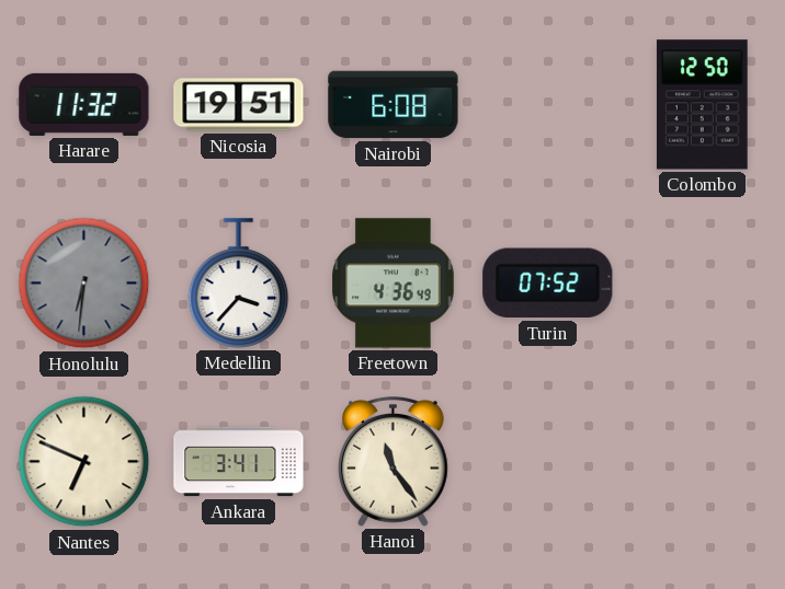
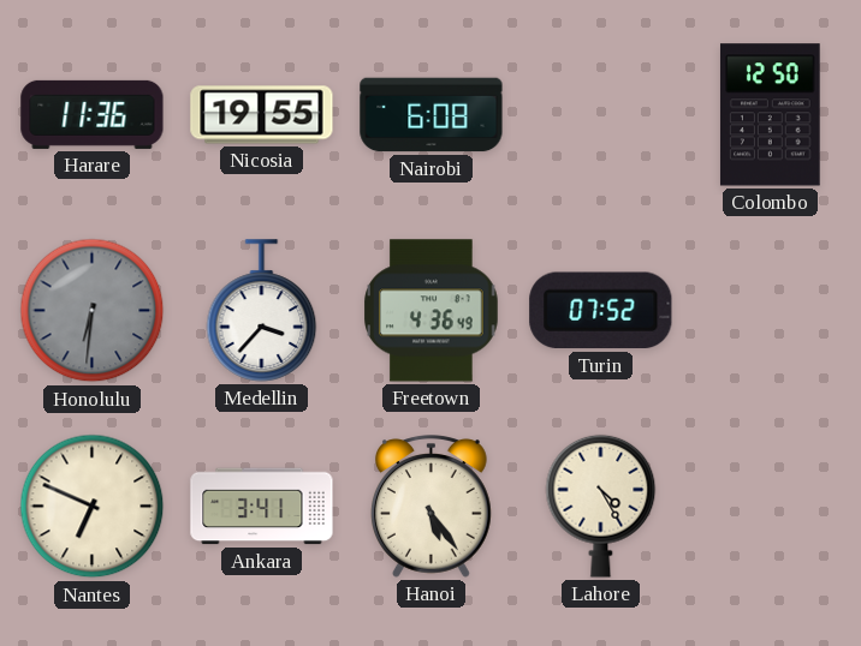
Harare: 11:32 -> 11:36
Nicosia: 19:51 -> 19:55
Hanoi: 11:24 -> 5:24
Lahore: none -> 4:25
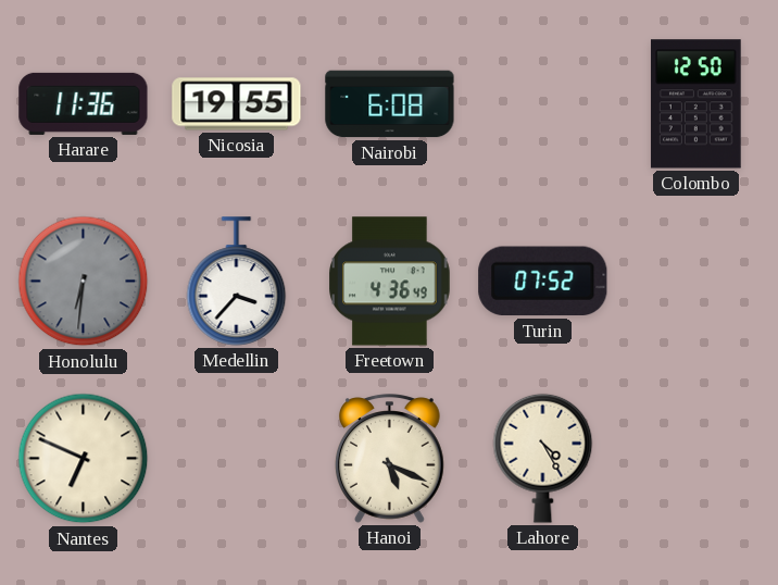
Ankara: 3:41 -> none
Hanoi: 5:24 -> 5:19
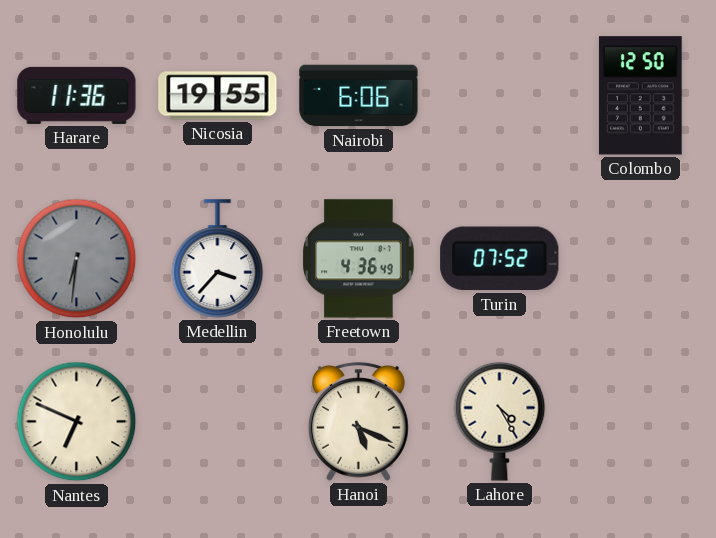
Nairobi: 6:08 -> 6:06
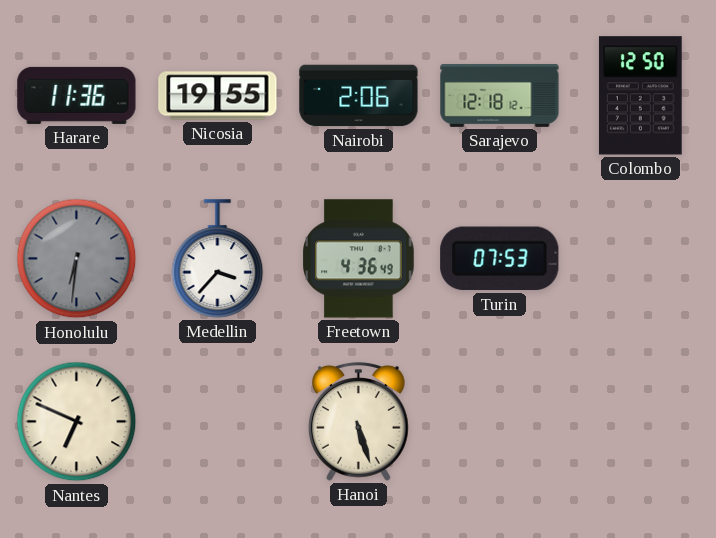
Nairobi: 6:06 -> 2:06
Sarajevo: none -> 12:18
Turin: 07:52 -> 07:53
Hanoi: 5:19 -> 5:27
Lahore: 4:25 -> none
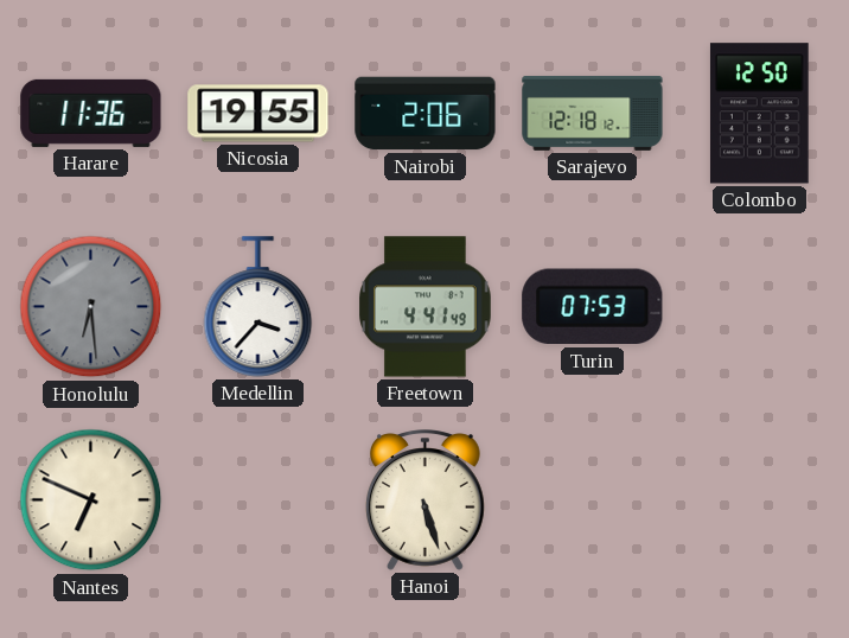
Honolulu: 6:31 -> 6:29
Freetown: 4:36 -> 4:41
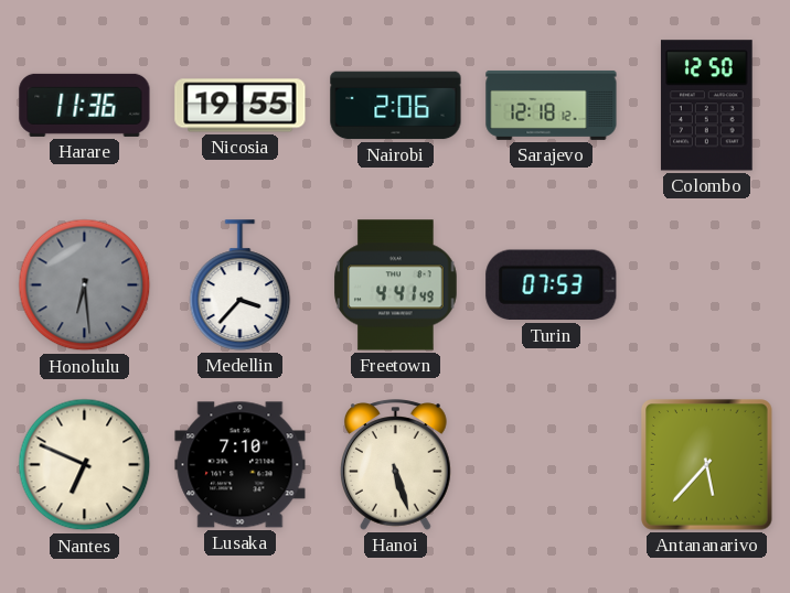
Lusaka: none -> 7:10
Antananarivo: none -> 5:37
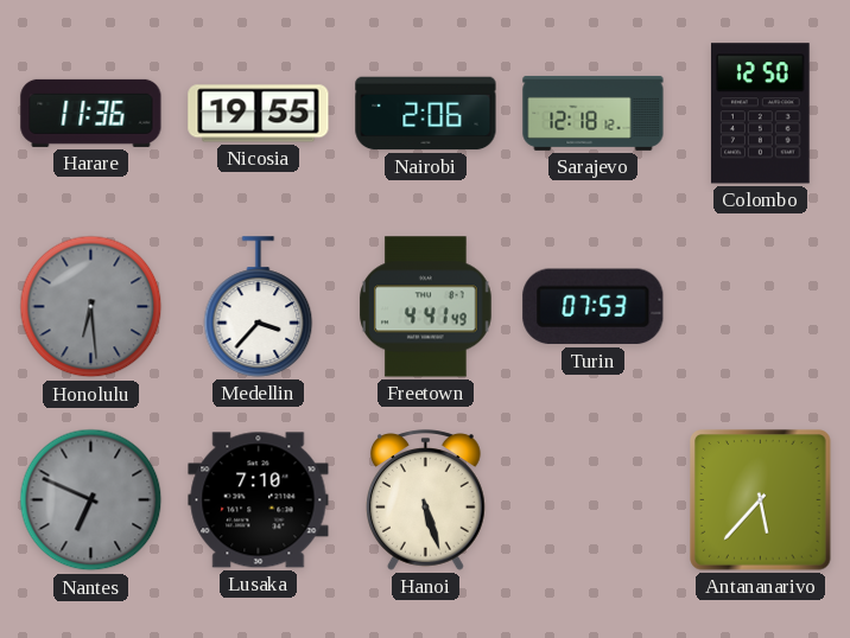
Nantes dial: cream -> grey
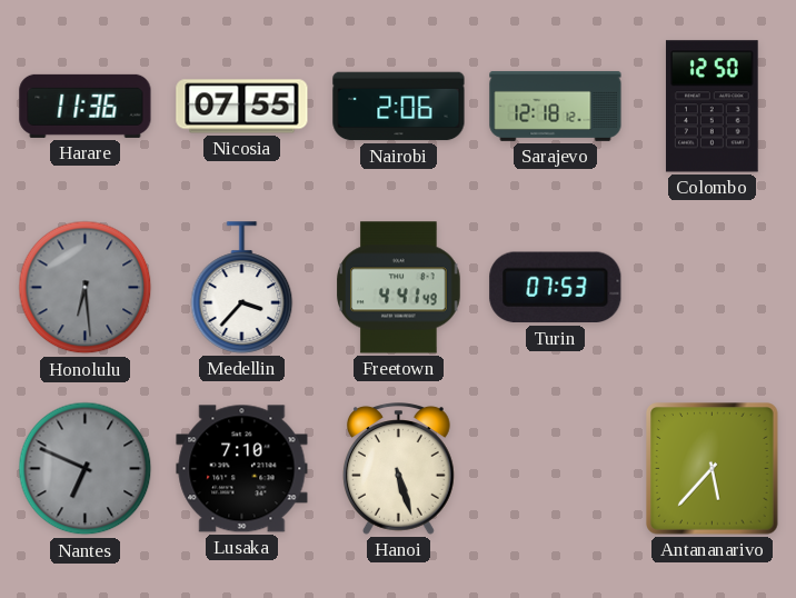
Nicosia: 19:55 -> 07:55
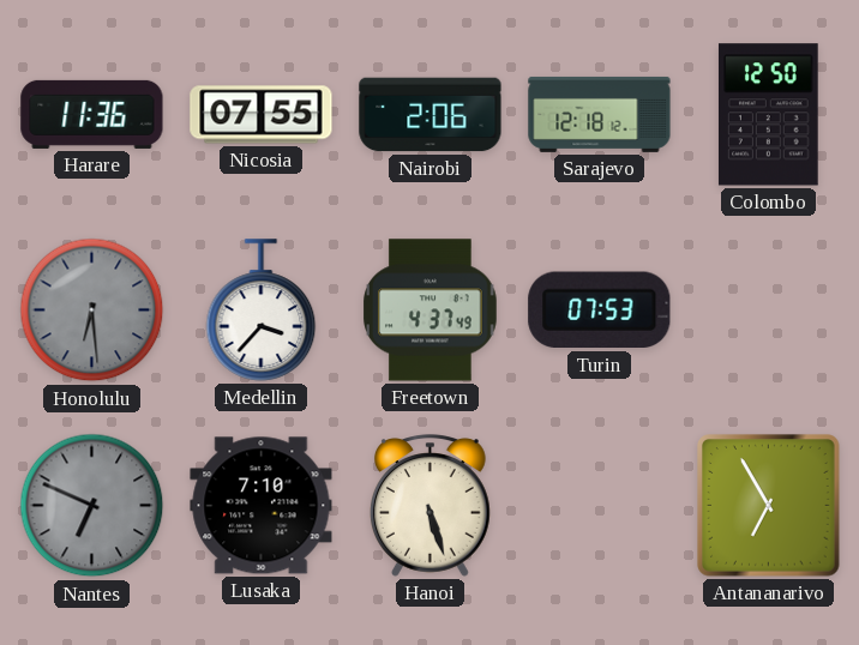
Freetown: 4:41 -> 4:37
Antananarivo: 5:37 -> 6:55
